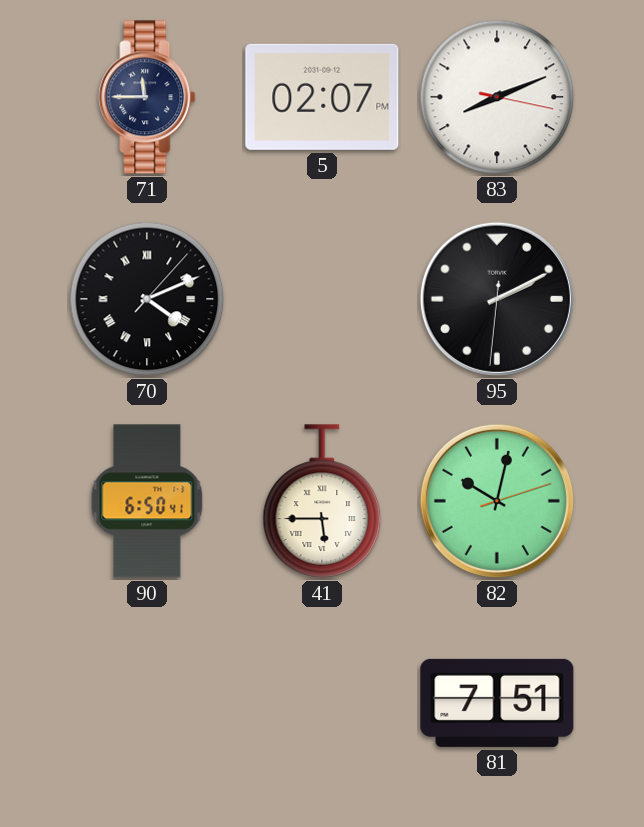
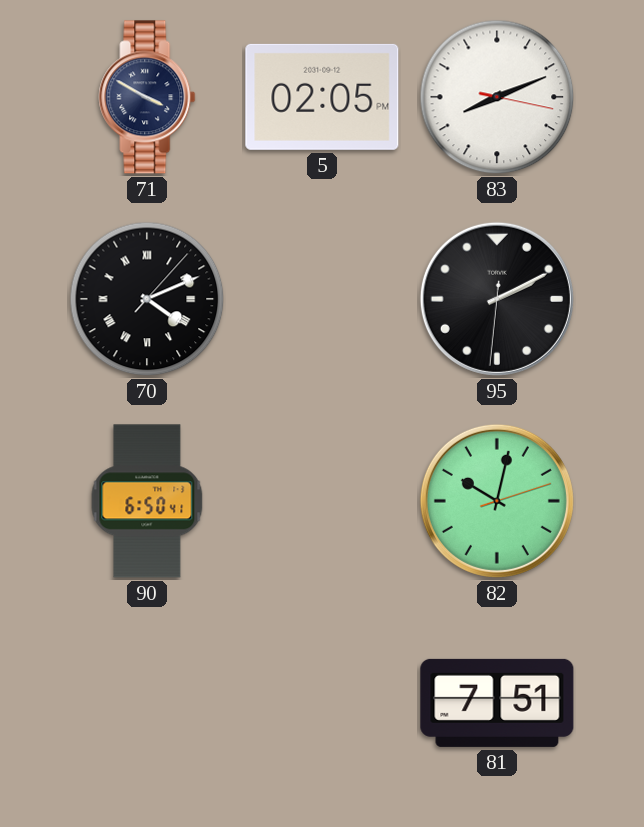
71: 11:45 -> 3:50
5: 02:07 -> 02:05
41: 5:45 -> none
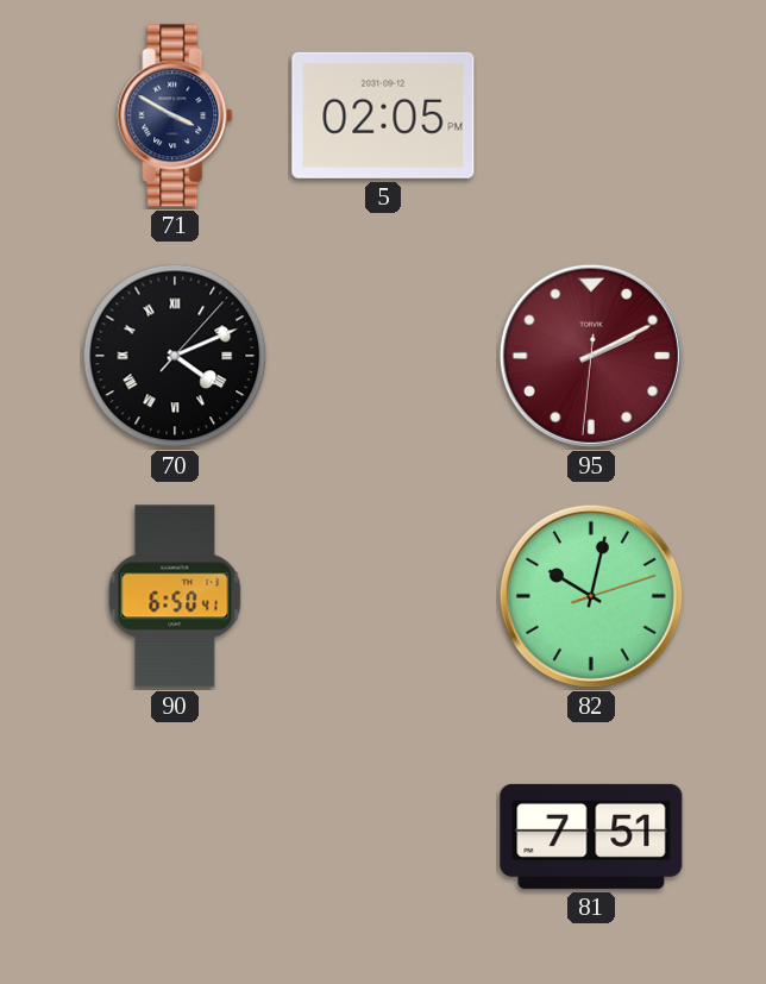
83: 8:11 -> none
95 dial: black -> burgundy
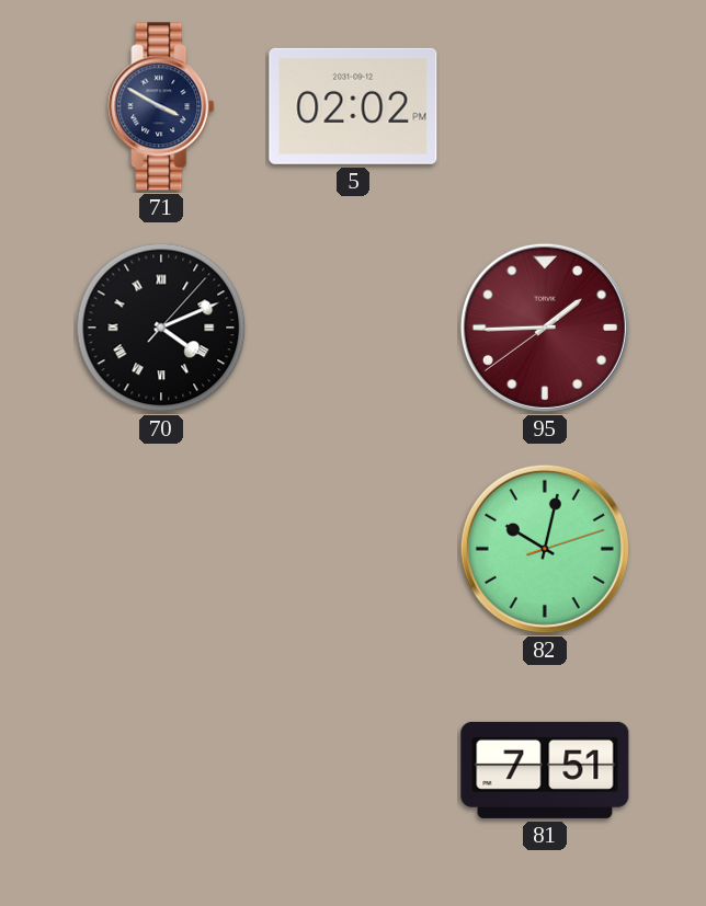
5: 02:05 -> 02:02
95: 2:10 -> 1:44
90: 6:50 -> none
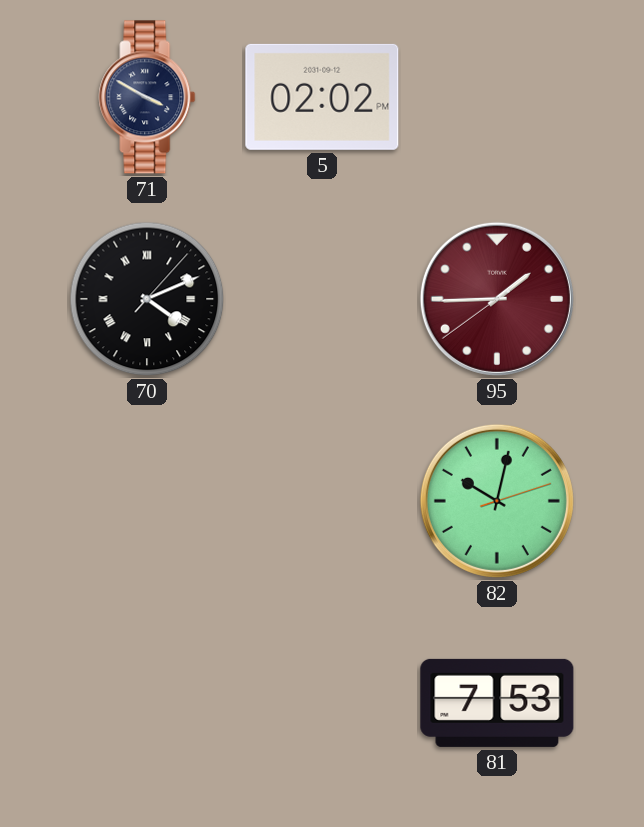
81: 7:51 -> 7:53
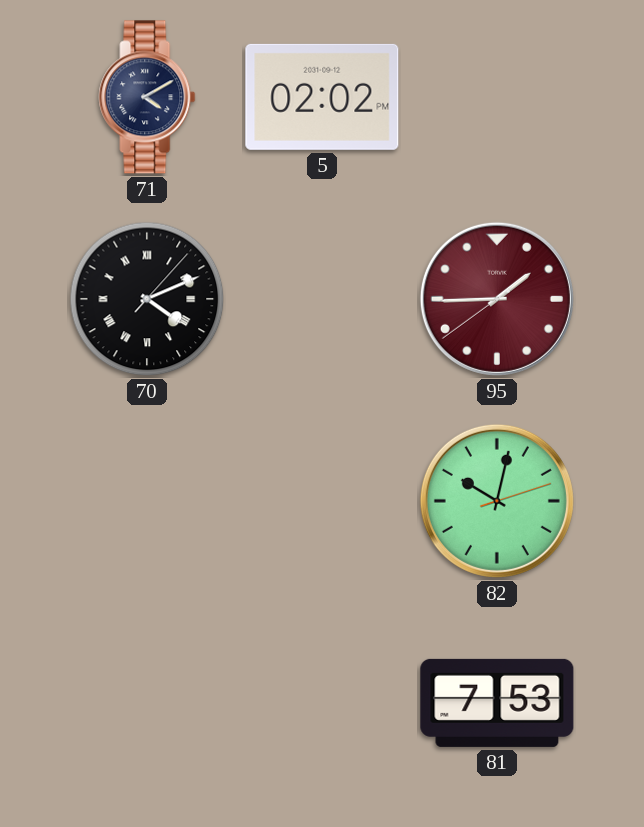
71: 3:50 -> 4:10
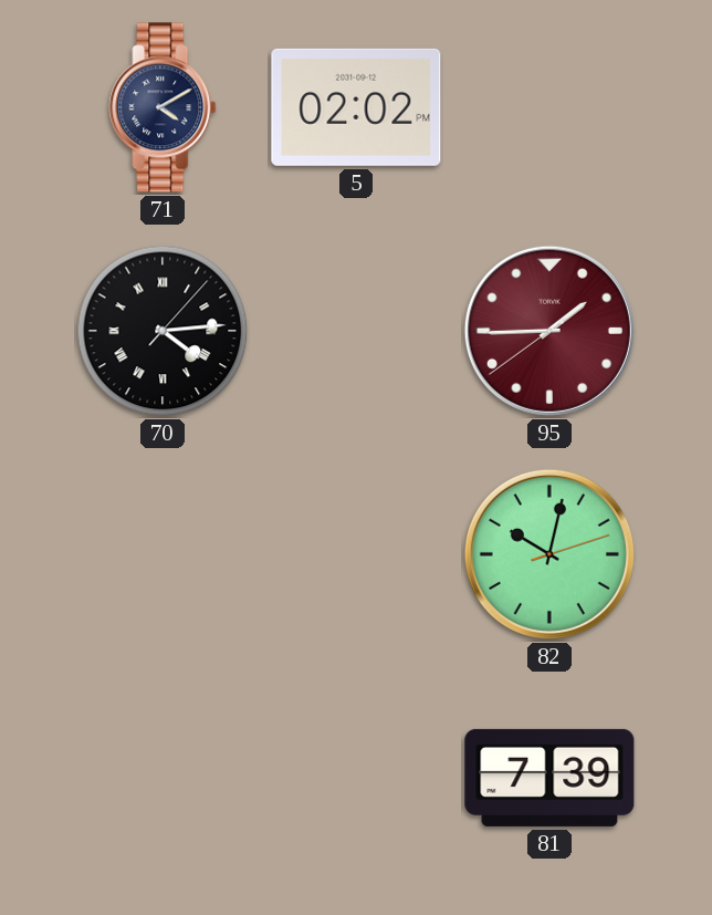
70: 4:11 -> 4:14
81: 7:53 -> 7:39
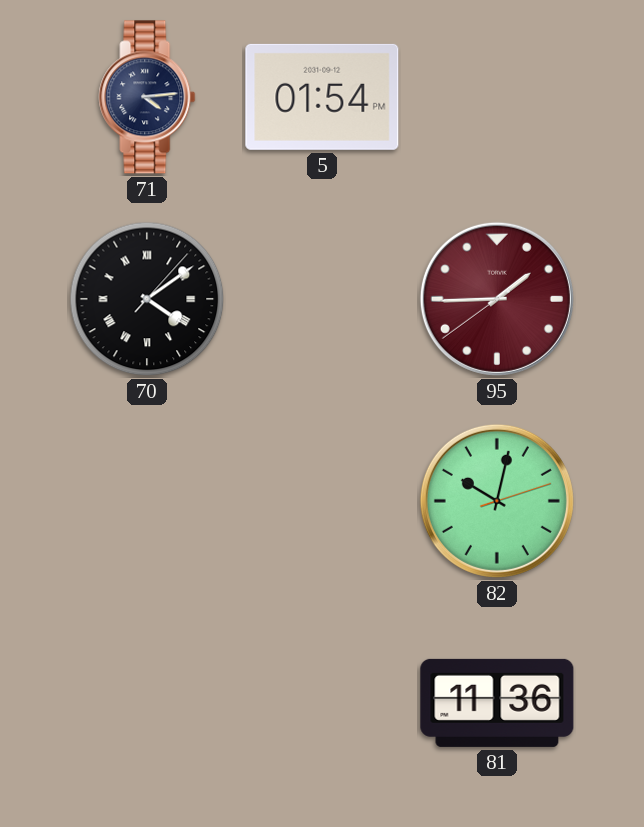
71: 4:10 -> 4:14
5: 02:02 -> 01:54
70: 4:14 -> 4:09
81: 7:39 -> 11:36
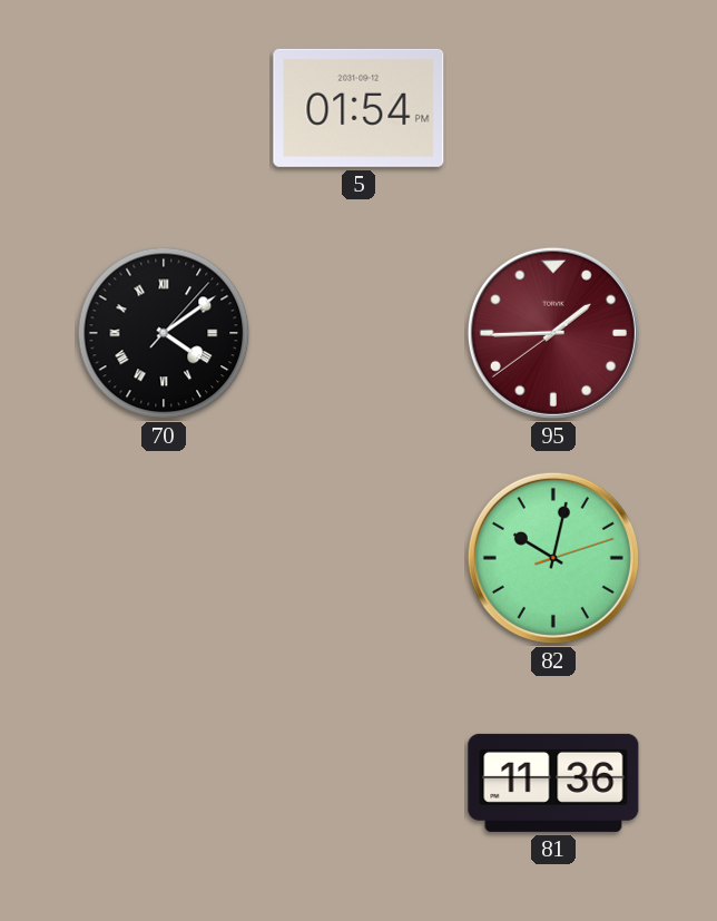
71: 4:14 -> none
